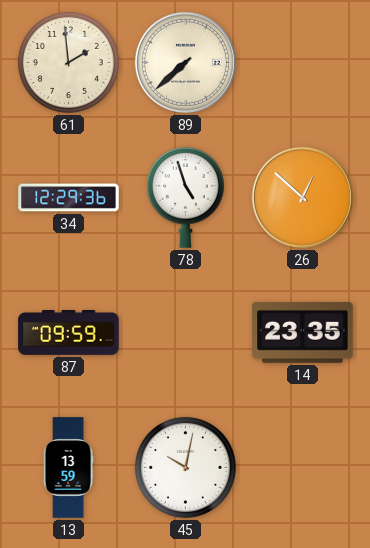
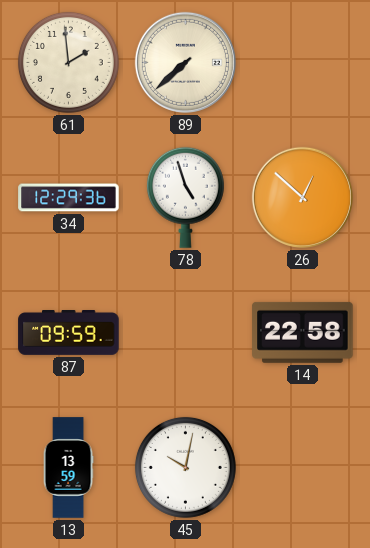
14: 23:35 -> 22:58
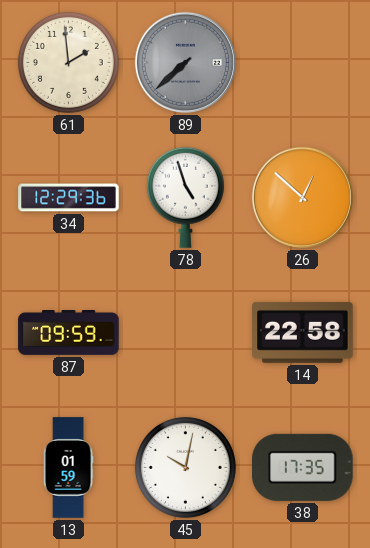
89 dial: cream -> grey
13: 13:59 -> 01:59
38: none -> 17:35
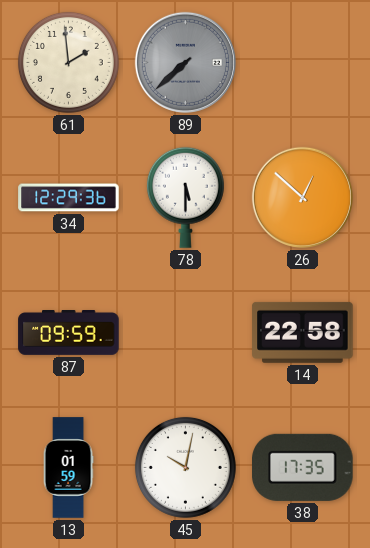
78: 4:57 -> 5:30
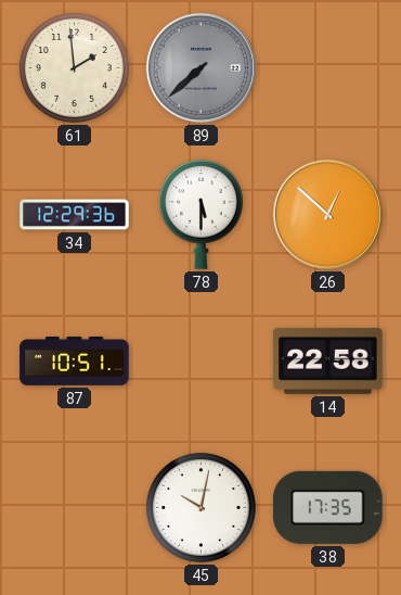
87: 09:59 -> 10:51
13: 01:59 -> none
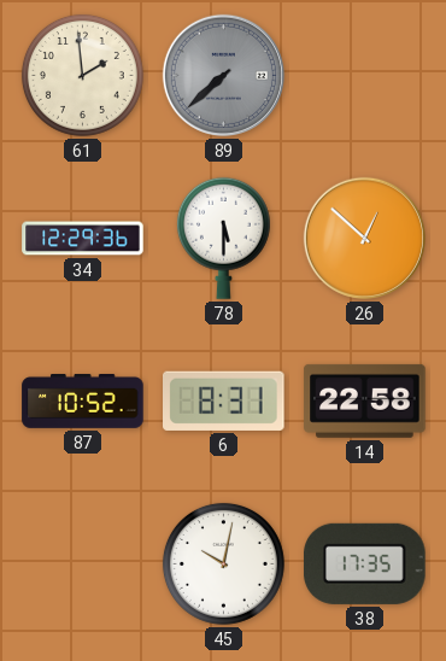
87: 10:51 -> 10:52
6: none -> 8:31
